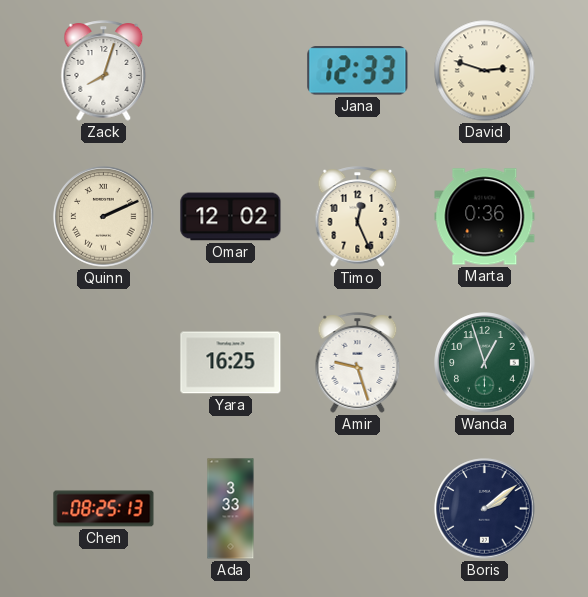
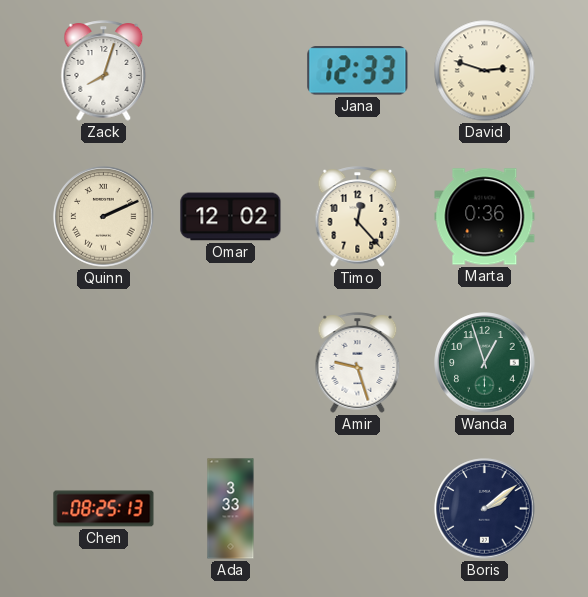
Timo: 12:26 -> 12:23
Yara: 16:25 -> none
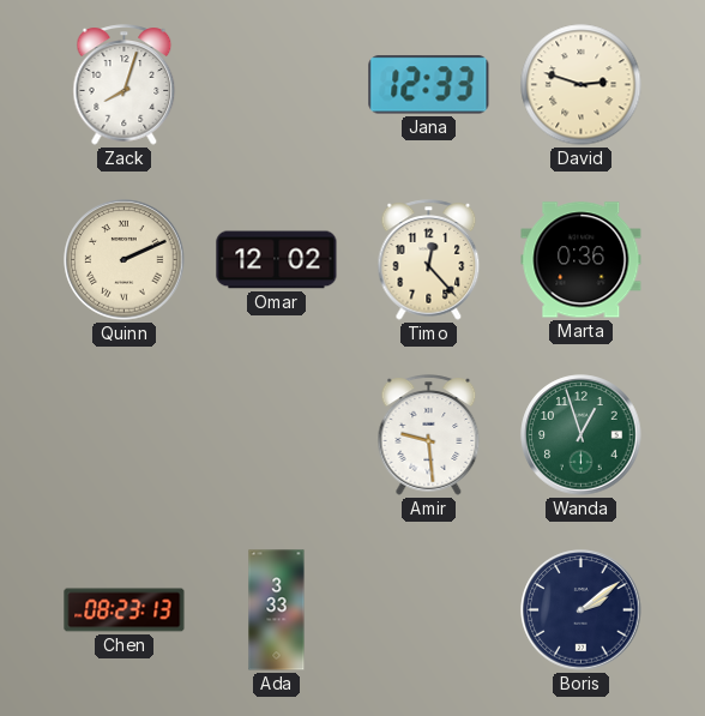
Amir: 9:27 -> 9:29
Chen: 08:25 -> 08:23
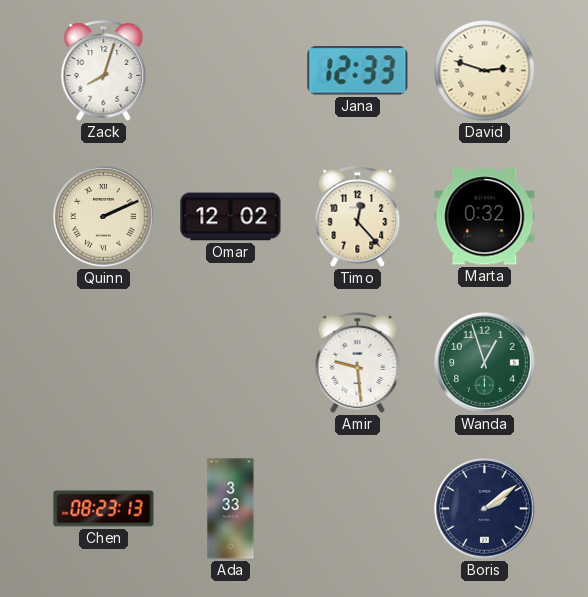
Marta: 0:36 -> 0:32
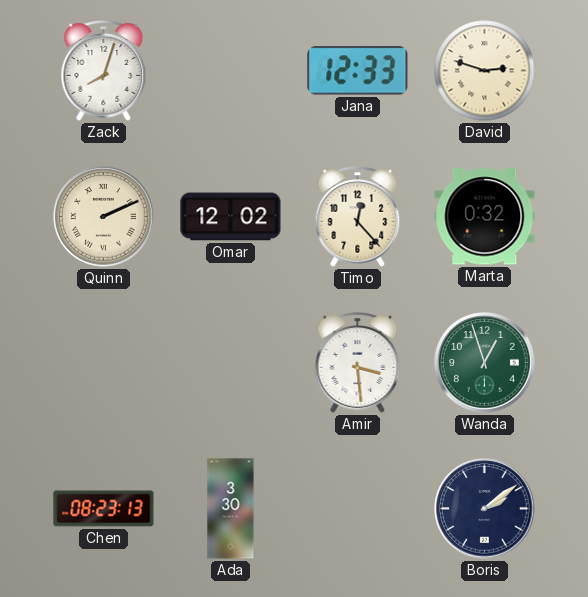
Amir: 9:29 -> 3:29
Ada: 3:33 -> 3:30
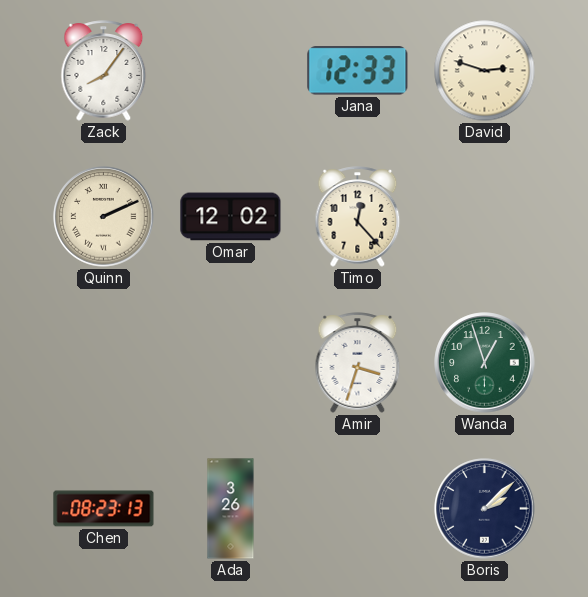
Zack: 8:03 -> 8:06
Marta: 0:32 -> none
Amir: 3:29 -> 3:33
Ada: 3:30 -> 3:26
Boris: 2:09 -> 2:08
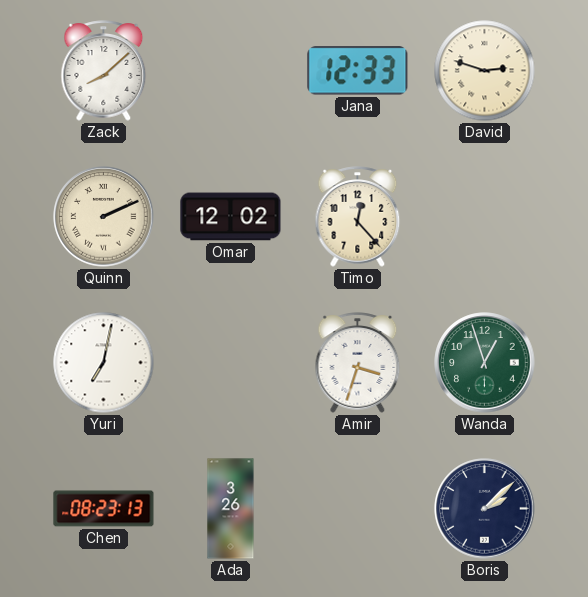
Zack: 8:06 -> 8:08
Yuri: none -> 7:02
